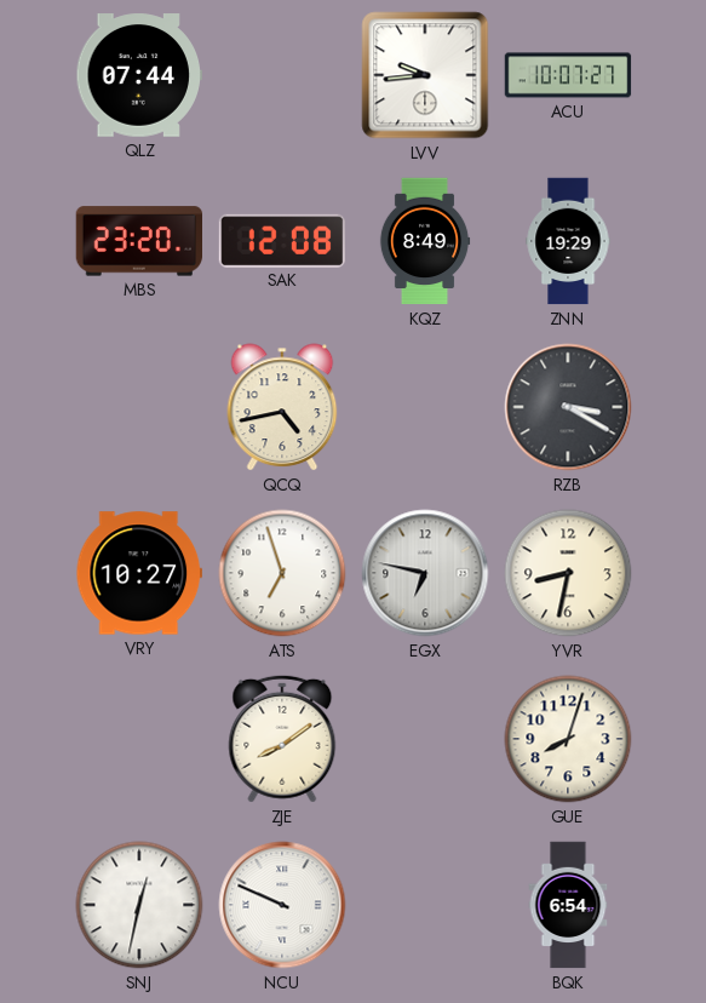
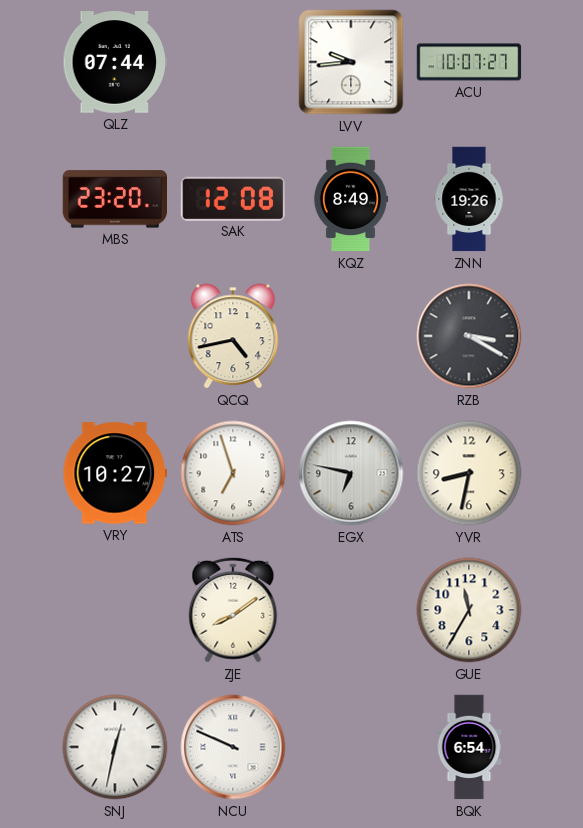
ZNN: 19:29 -> 19:26
GUE: 8:03 -> 11:35
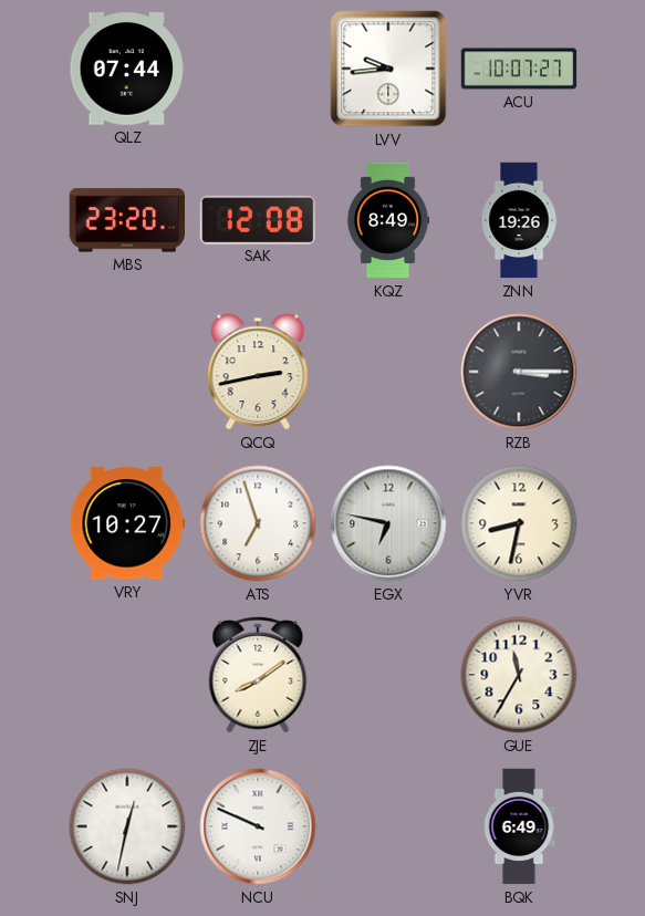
QCQ: 4:43 -> 2:43
RZB: 3:20 -> 3:15
BQK: 6:54 -> 6:49
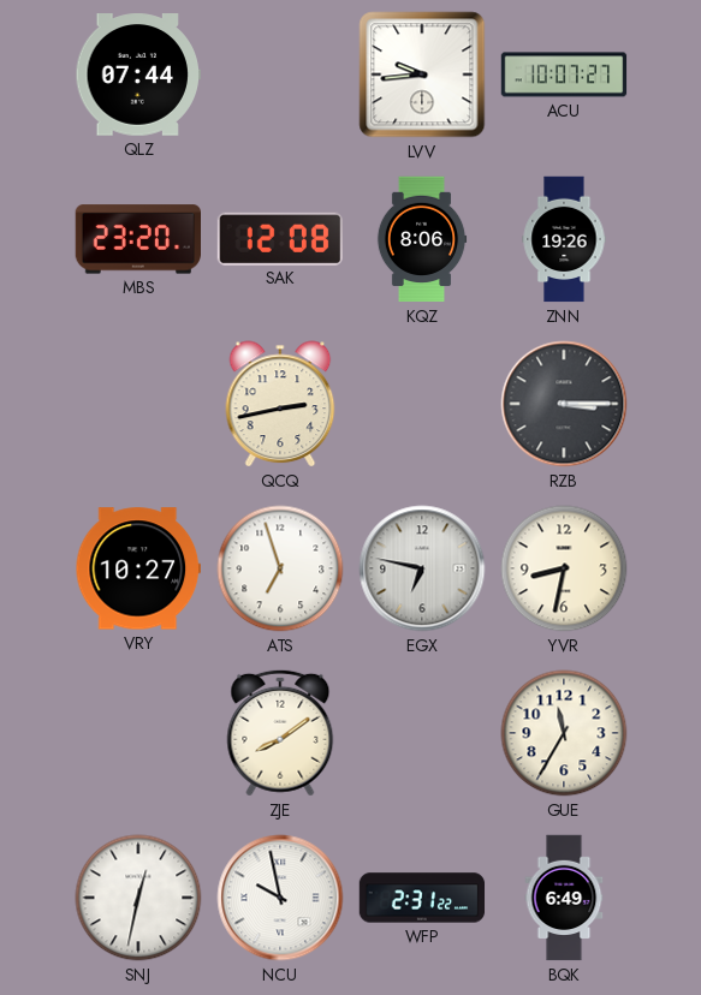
KQZ: 8:49 -> 8:06
NCU: 9:49 -> 9:58
WFP: none -> 2:31
